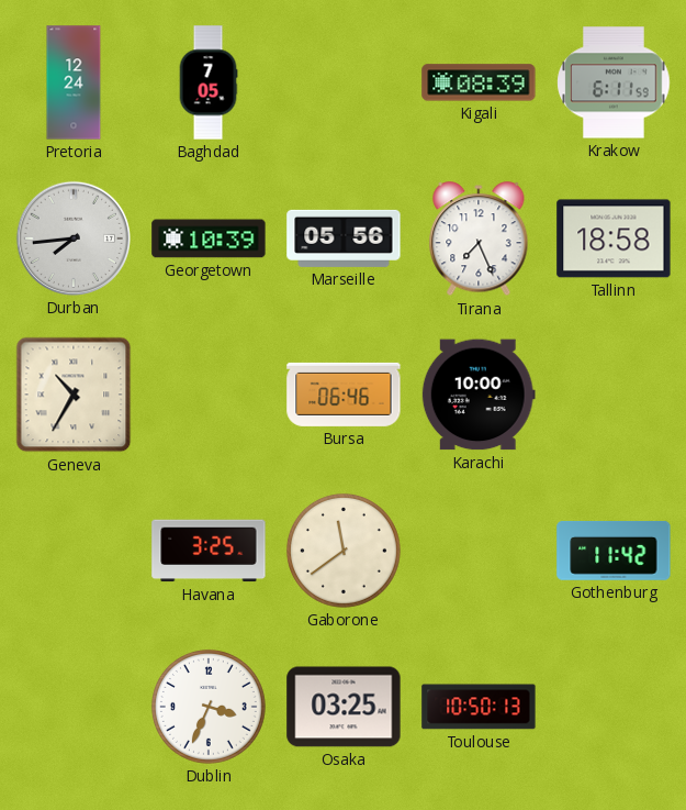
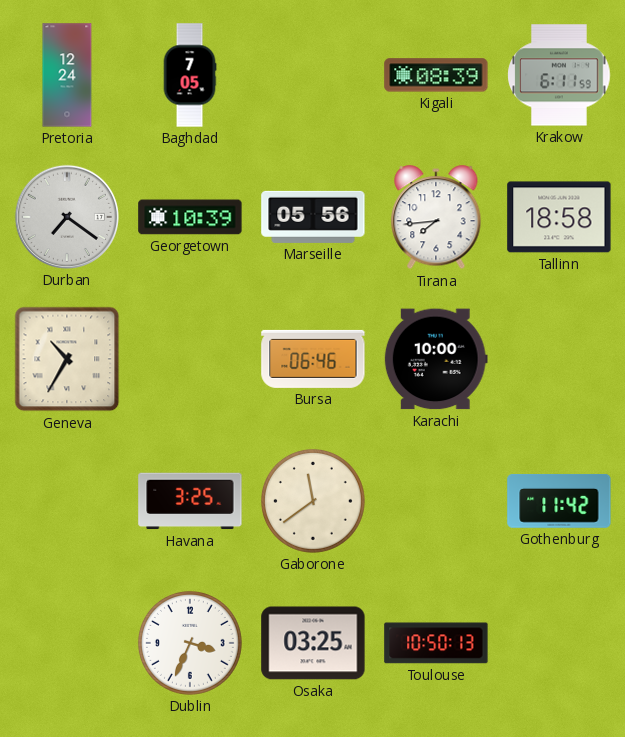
Durban: 7:44 -> 7:21
Tirana: 7:26 -> 7:44
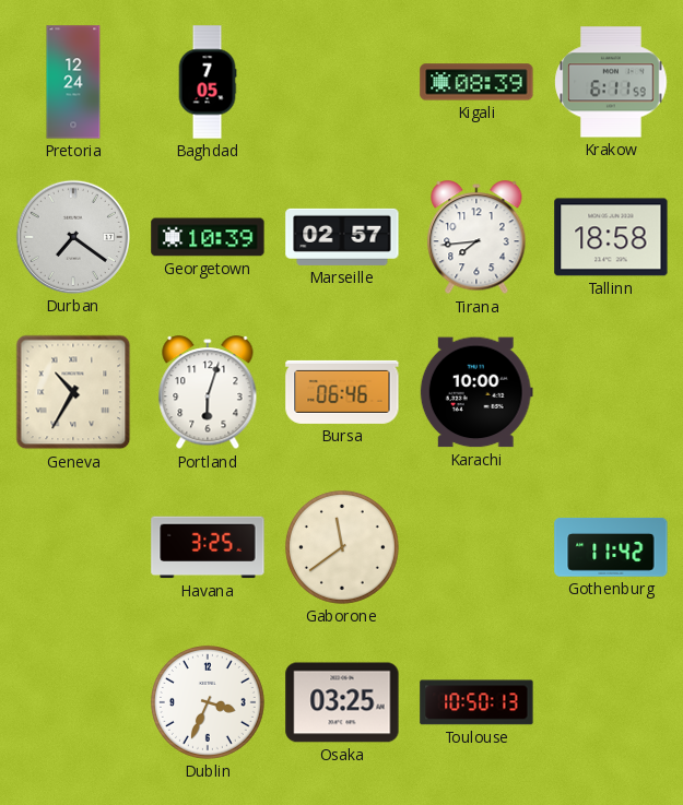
Marseille: 05:56 -> 02:57
Portland: none -> 6:03
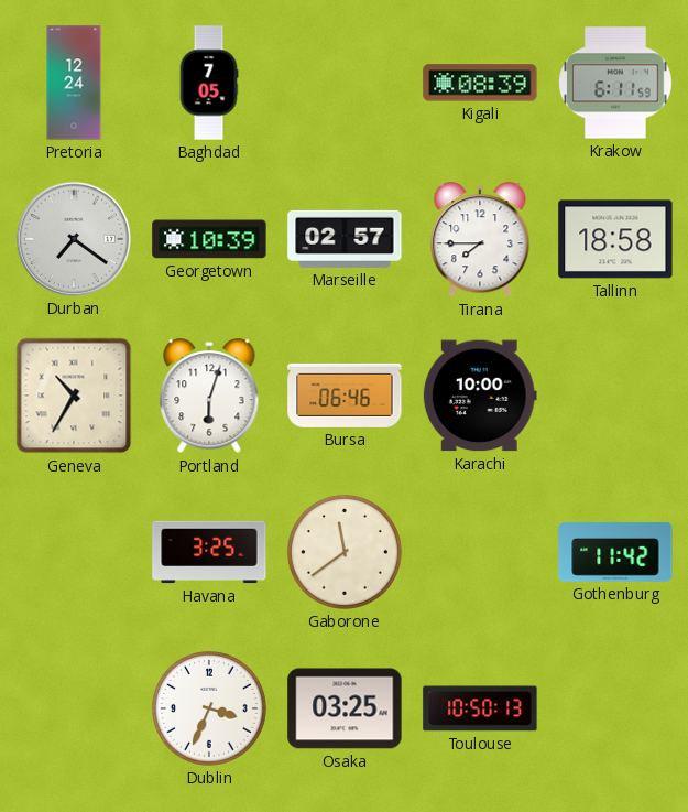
Tirana: 7:44 -> 7:45
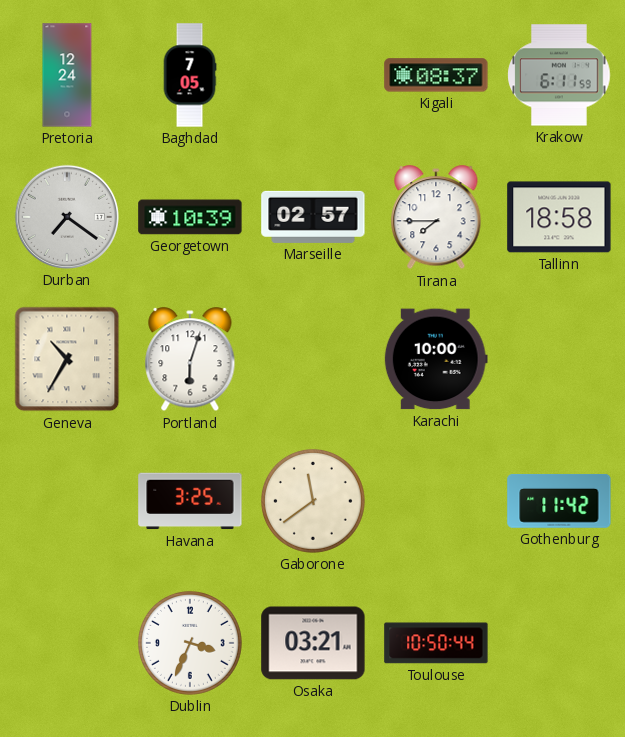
Kigali: 08:39 -> 08:37
Bursa: 06:46 -> none
Osaka: 03:25 -> 03:21
Toulouse: 10:50:13 -> 10:50:44
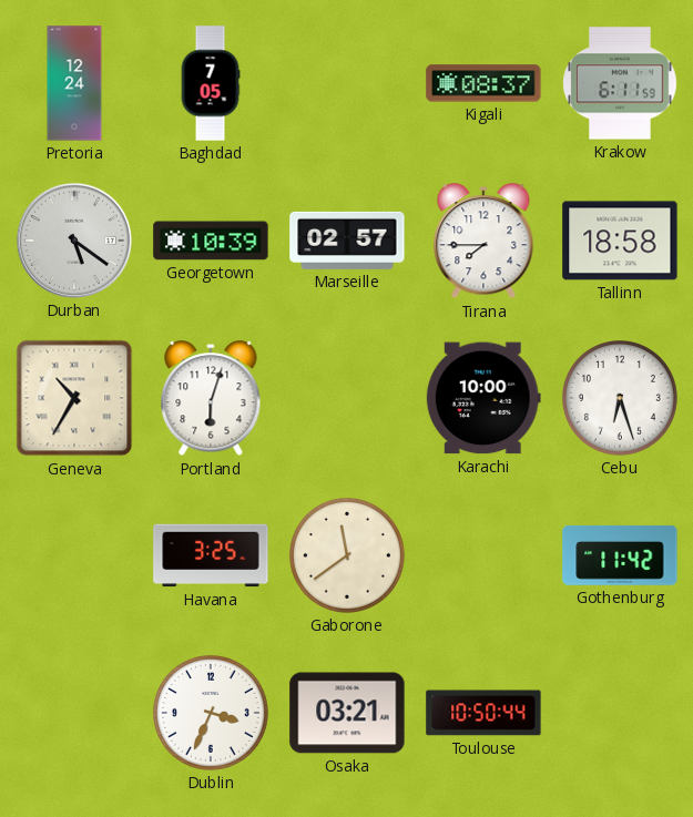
Durban: 7:21 -> 5:21
Cebu: none -> 6:27
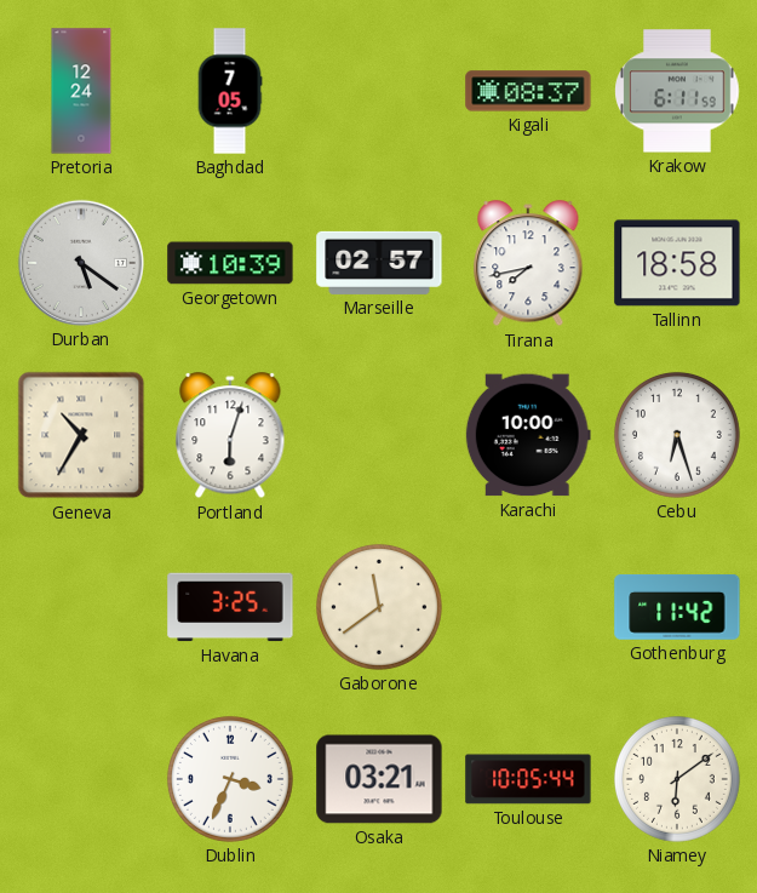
Tirana: 7:45 -> 7:43
Toulouse: 10:50 -> 10:05
Niamey: none -> 6:09
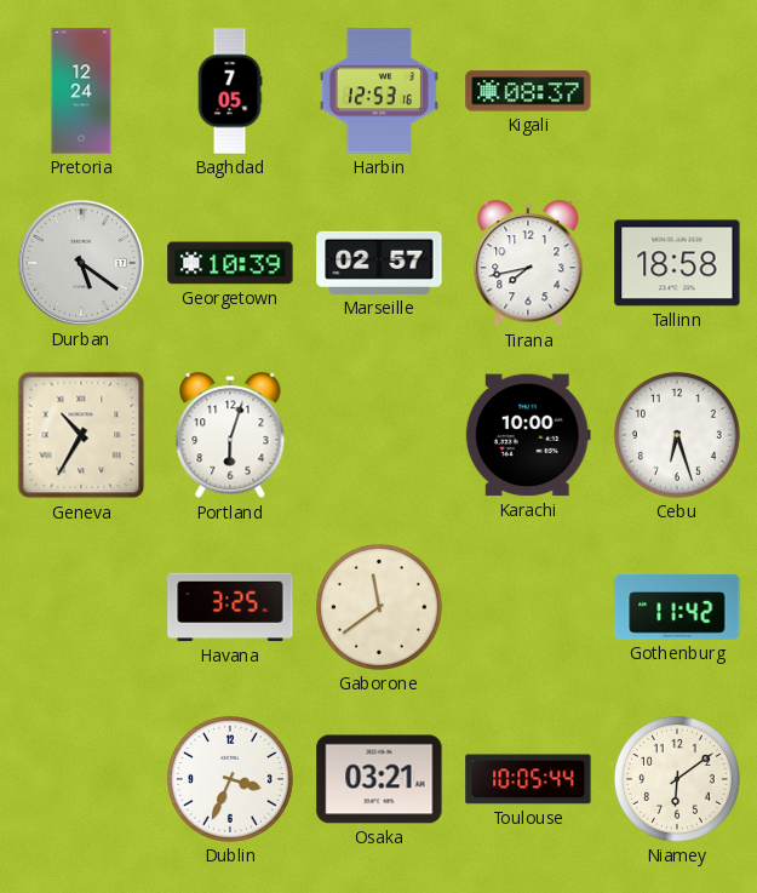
Harbin: none -> 12:53
Krakow: 6:11 -> none
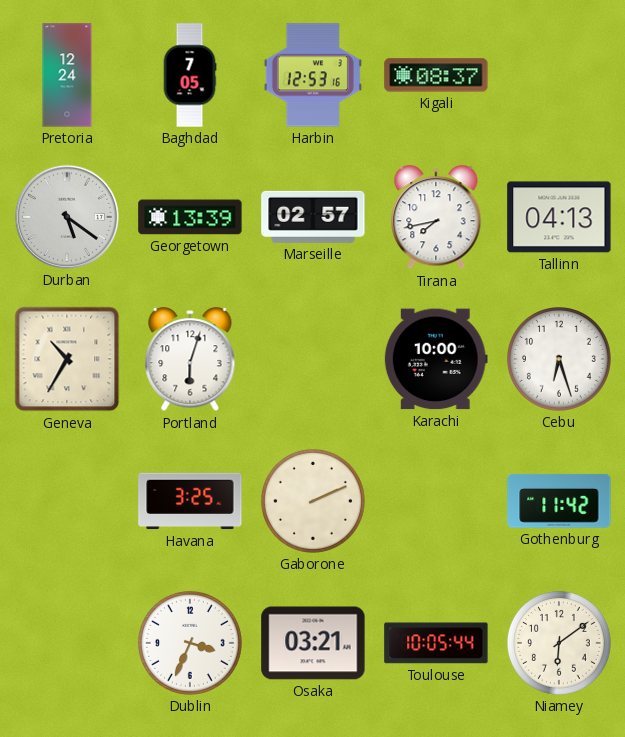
Georgetown: 10:39 -> 13:39
Tallinn: 18:58 -> 04:13
Gaborone: 11:39 -> 2:11
